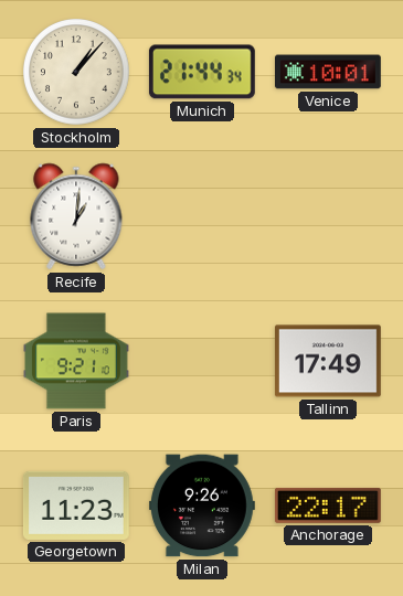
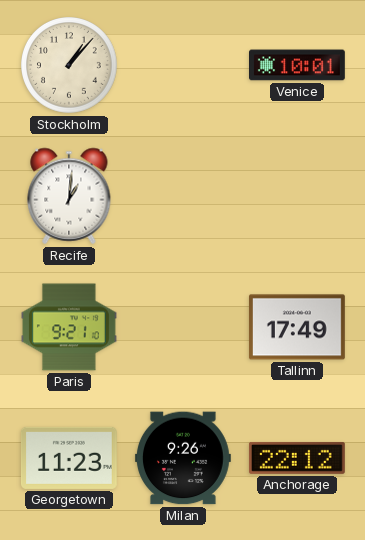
Munich: 21:44 -> none
Anchorage: 22:17 -> 22:12
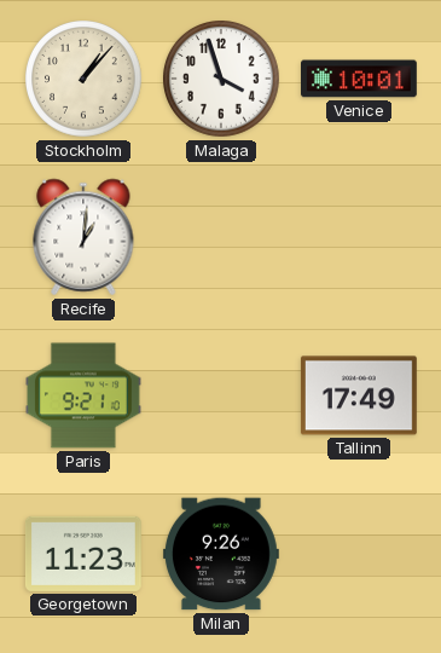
Malaga: none -> 3:57
Anchorage: 22:12 -> none
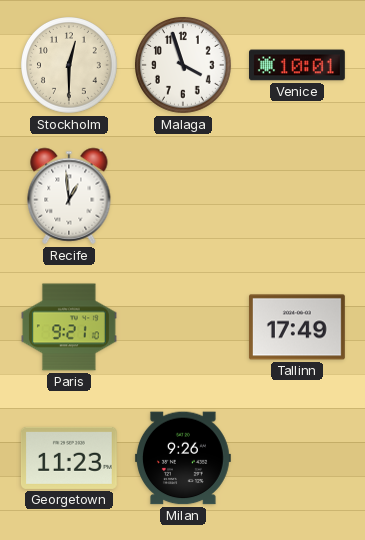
Stockholm: 1:07 -> 12:30
Recife: 1:01 -> 12:59
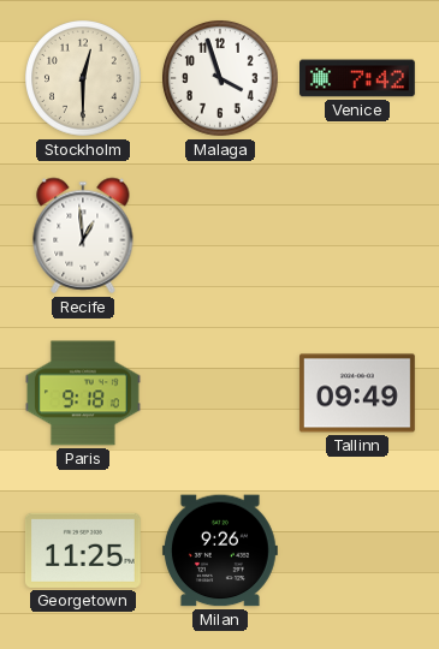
Venice: 10:01 -> 7:42
Paris: 9:21 -> 9:18
Tallinn: 17:49 -> 09:49
Georgetown: 11:23 -> 11:25
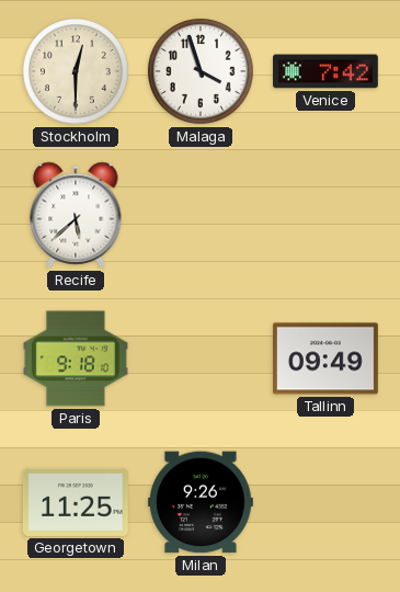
Recife: 12:59 -> 5:38
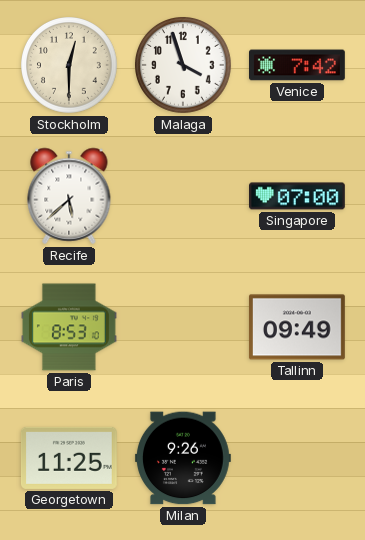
Singapore: none -> 07:00
Paris: 9:18 -> 8:53
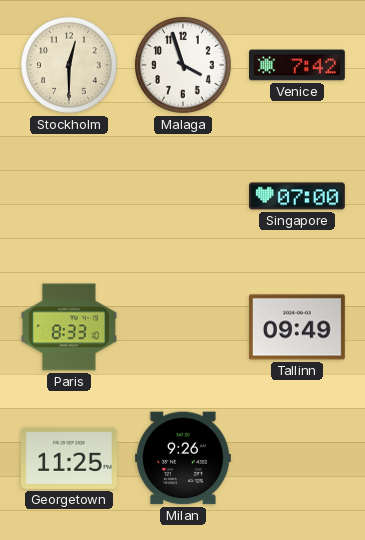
Recife: 5:38 -> none
Paris: 8:53 -> 8:33
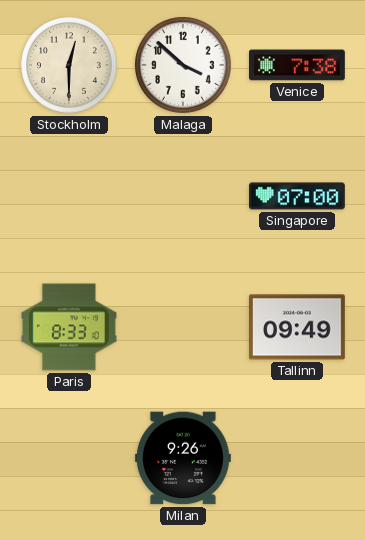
Malaga: 3:57 -> 3:52
Venice: 7:42 -> 7:38
Georgetown: 11:25 -> none
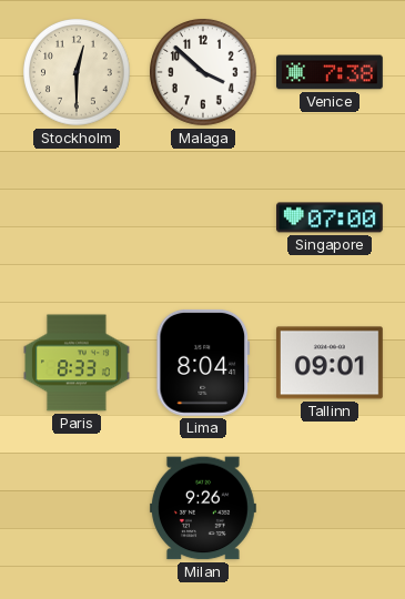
Lima: none -> 8:04
Tallinn: 09:49 -> 09:01
